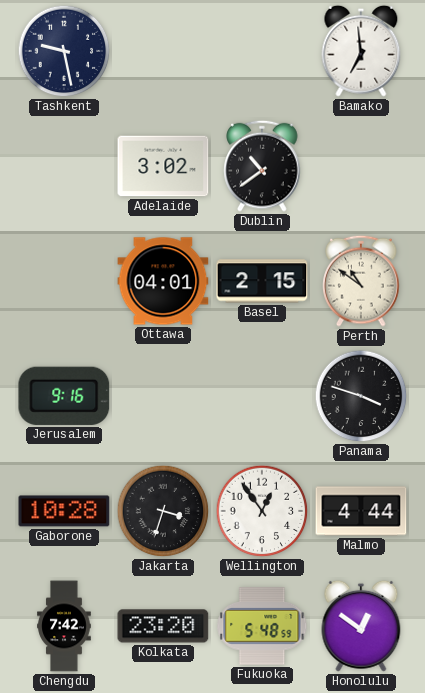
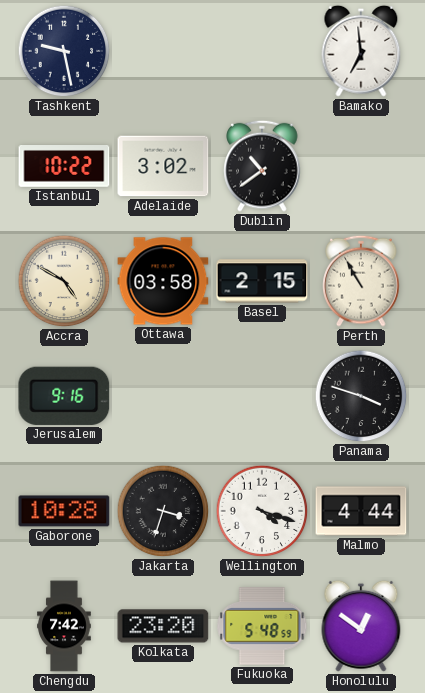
Istanbul: none -> 10:22
Accra: none -> 4:50
Ottawa: 04:01 -> 03:58
Perth: 10:51 -> 10:55
Wellington: 12:54 -> 4:18
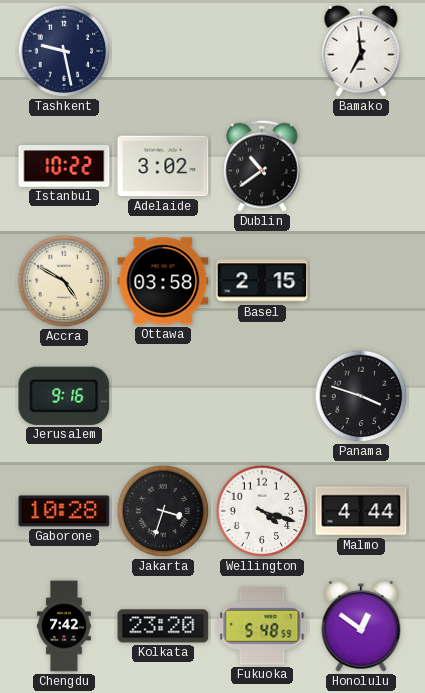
Perth: 10:55 -> none
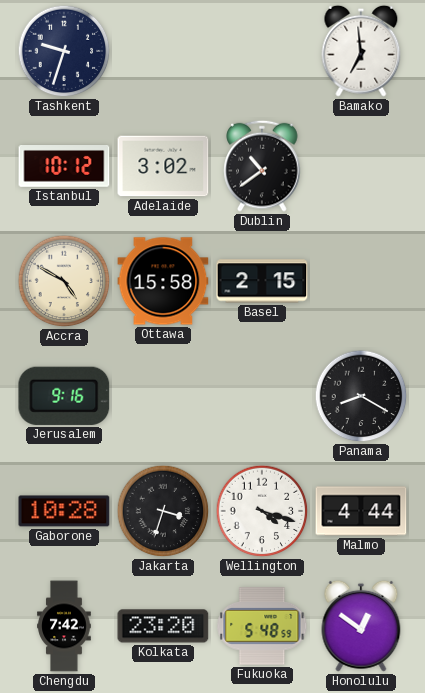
Tashkent: 9:28 -> 9:33
Istanbul: 10:22 -> 10:12
Ottawa: 03:58 -> 15:58
Panama: 3:48 -> 8:20
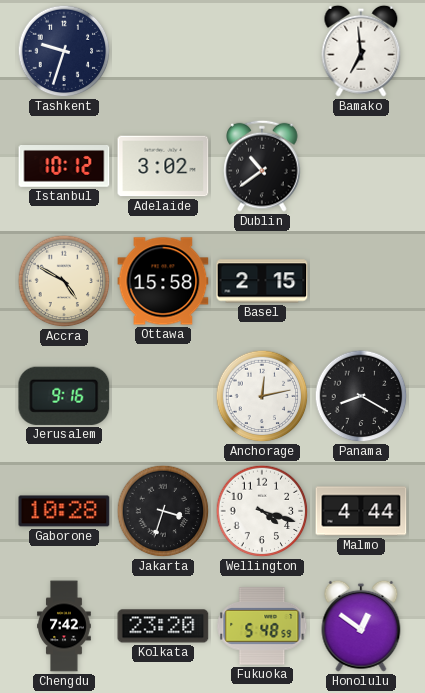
Anchorage: none -> 12:13
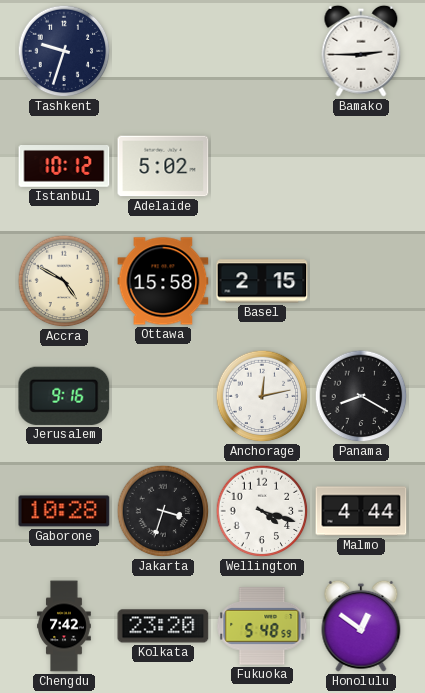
Bamako: 6:59 -> 2:45
Adelaide: 3:02 -> 5:02
Dublin: 10:39 -> none
